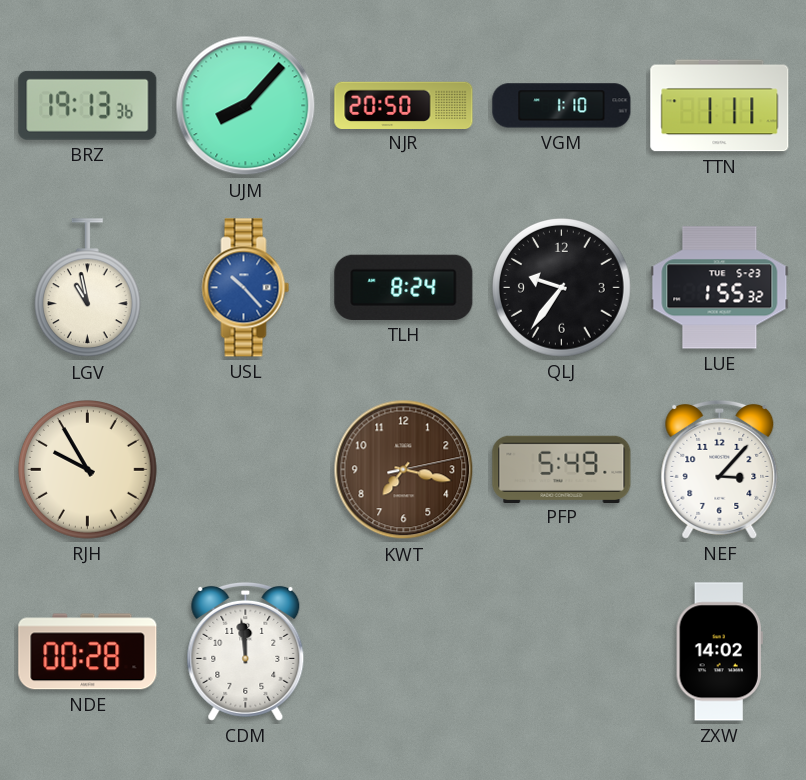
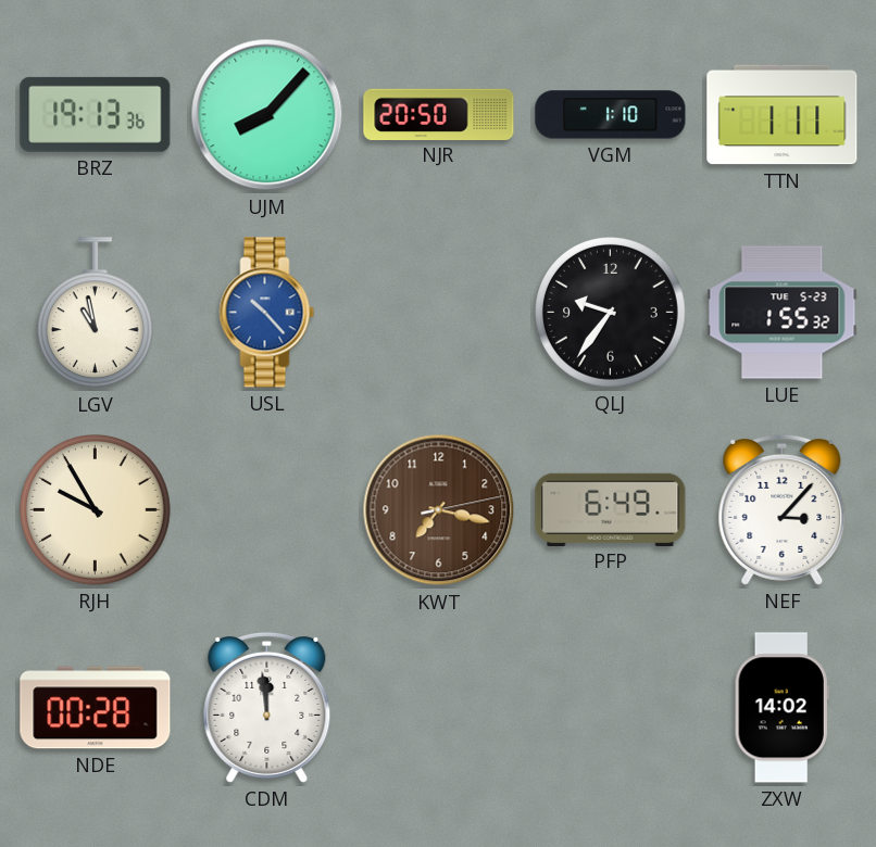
TLH: 8:24 -> none
PFP: 5:49 -> 6:49
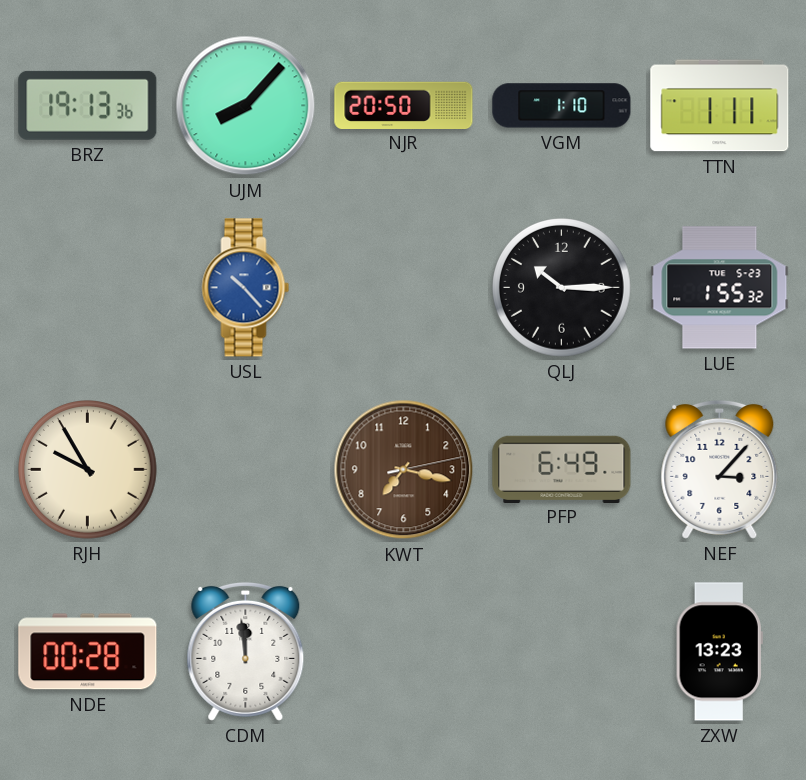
LGV: 10:58 -> none
QLJ: 9:36 -> 10:15
ZXW: 14:02 -> 13:23
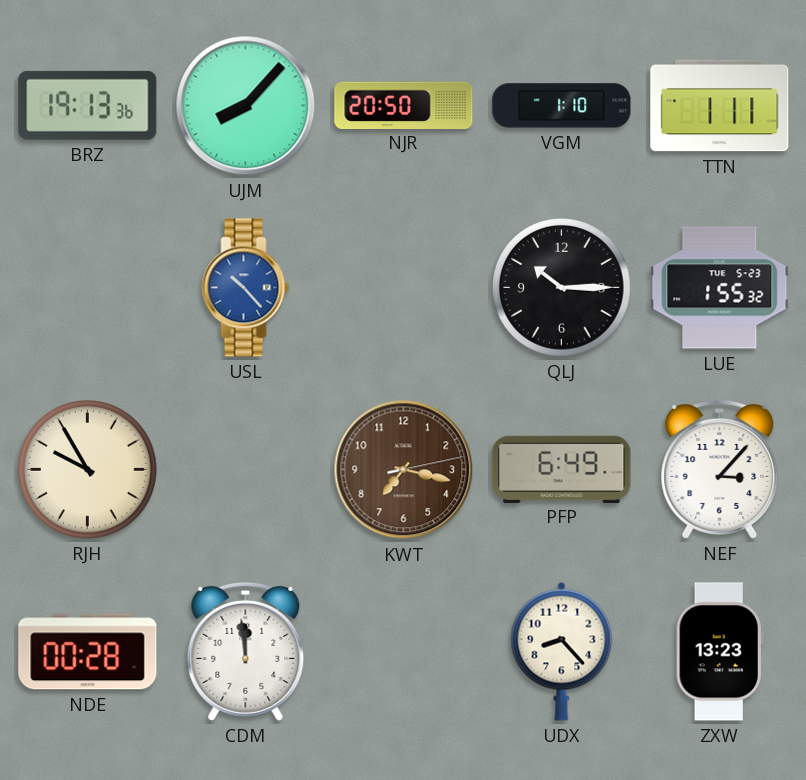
UDX: none -> 8:23
